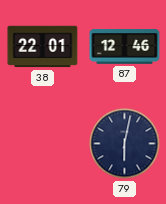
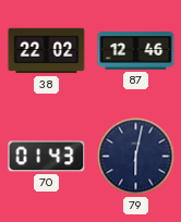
38: 22:01 -> 22:02
70: none -> 01:43
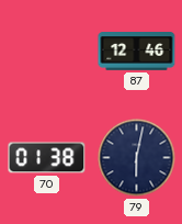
38: 22:02 -> none
70: 01:43 -> 01:38
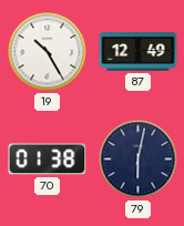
19: none -> 10:25
87: 12:46 -> 12:49
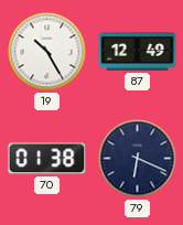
79: 6:02 -> 6:19
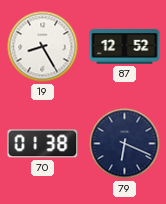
19: 10:25 -> 8:25
87: 12:49 -> 12:52
